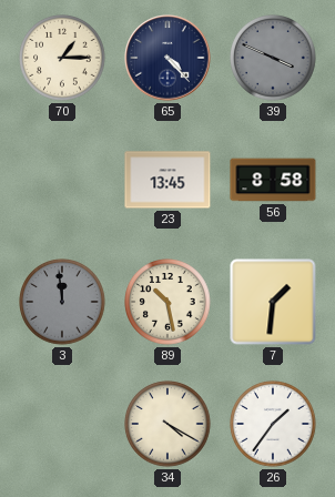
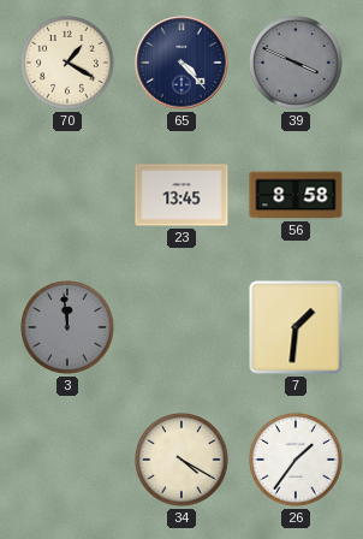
70: 1:15 -> 1:20
89: 10:28 -> none
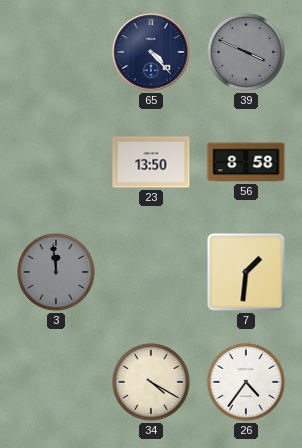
70: 1:20 -> none
23: 13:45 -> 13:50
26: 1:36 -> 4:36
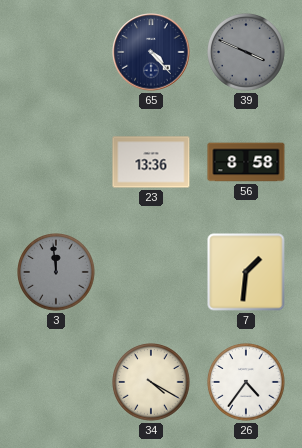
23: 13:50 -> 13:36
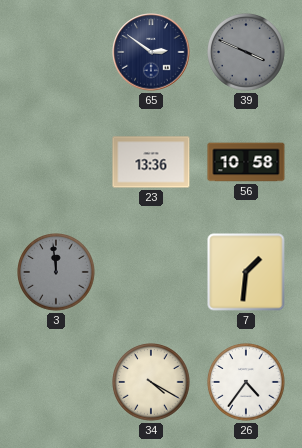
65: 4:23 -> 2:51
56: 8:58 -> 10:58
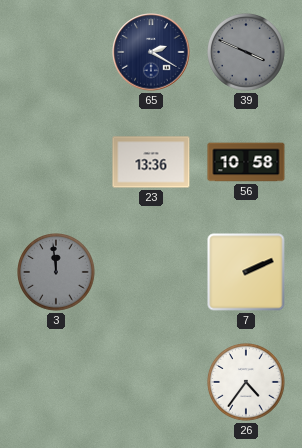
65: 2:51 -> 2:20
7: 1:31 -> 2:11
34: 4:20 -> none
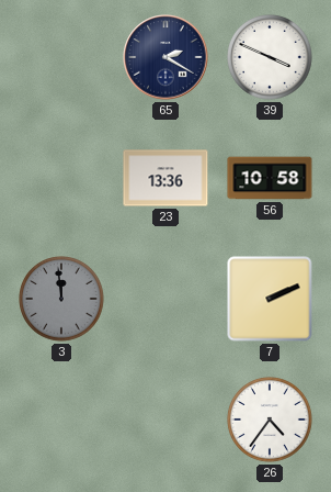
39 dial: grey -> white
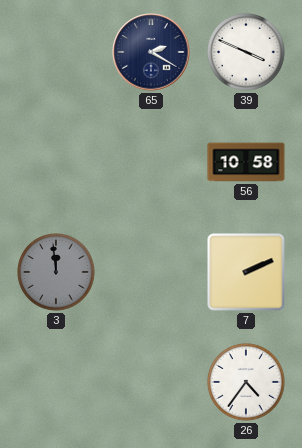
23: 13:36 -> none
